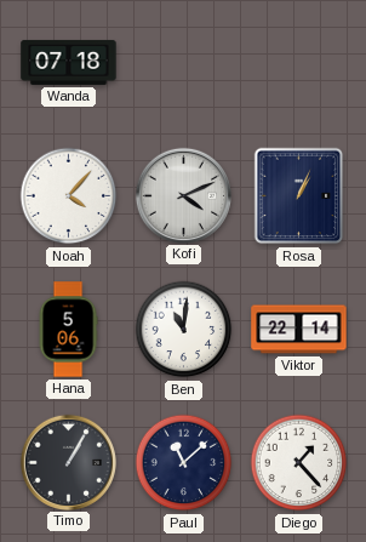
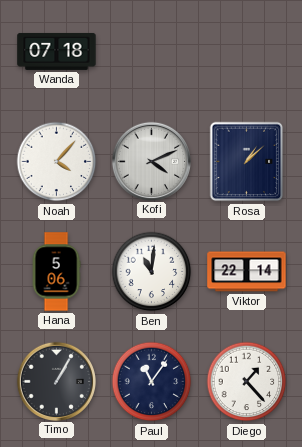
Rosa: 1:04 -> 1:08
Paul: 11:08 -> 11:06
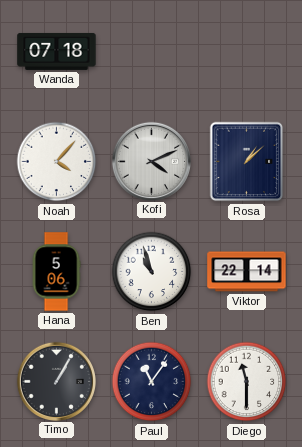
Ben: 11:01 -> 10:57
Diego: 1:23 -> 11:30
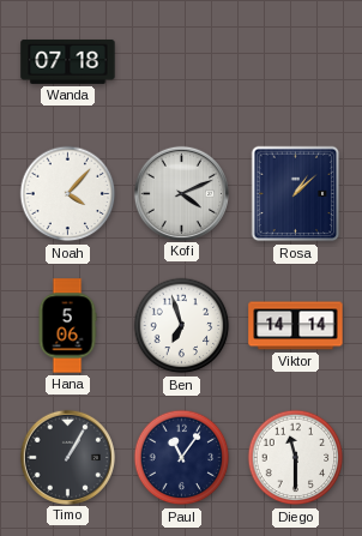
Ben: 10:57 -> 6:57
Viktor: 22:14 -> 14:14
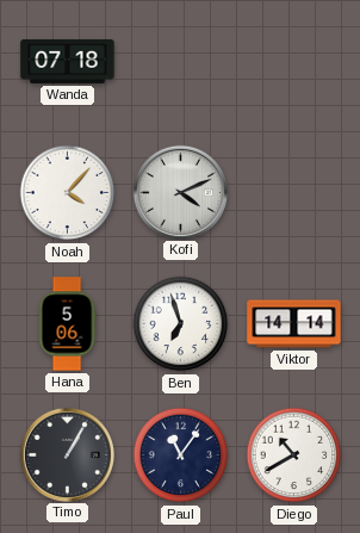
Rosa: 1:08 -> none
Diego: 11:30 -> 10:40
